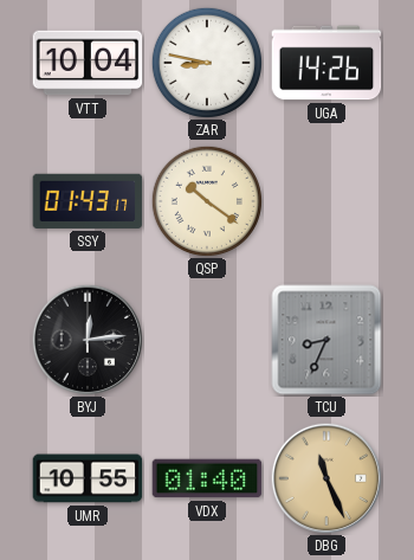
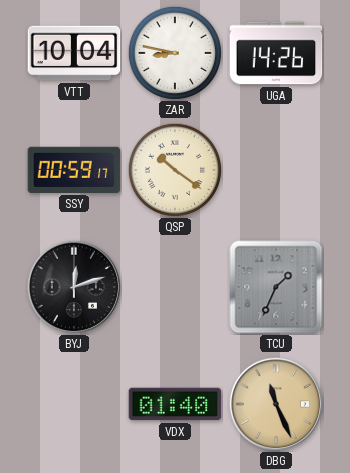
SSY: 01:43 -> 00:59
BYJ: 12:14 -> 12:12
TCU: 8:34 -> 1:34
UMR: 10:55 -> none
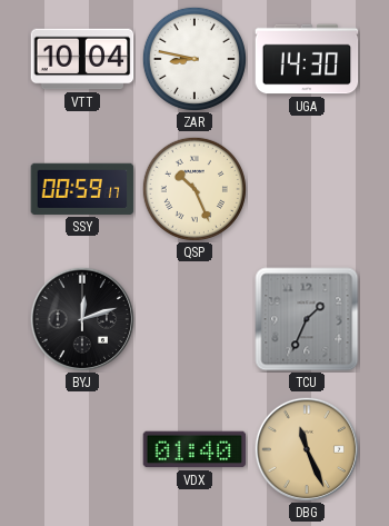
UGA: 14:26 -> 14:30
QSP: 10:21 -> 10:26
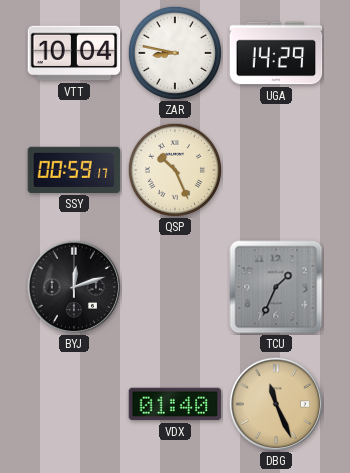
UGA: 14:30 -> 14:29
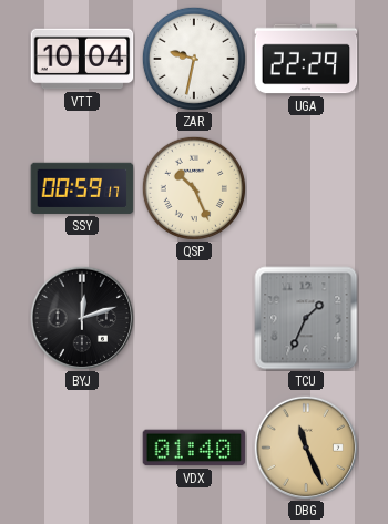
ZAR: 8:47 -> 9:32
UGA: 14:29 -> 22:29
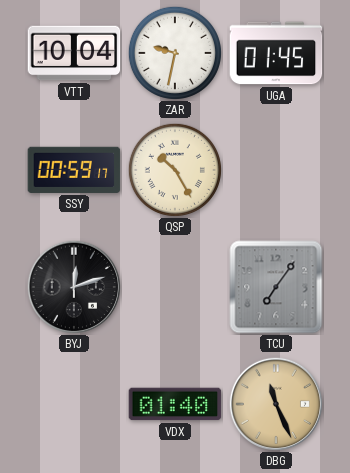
UGA: 22:29 -> 01:45
QSP: 10:26 -> 10:25
TCU: 1:34 -> 7:06
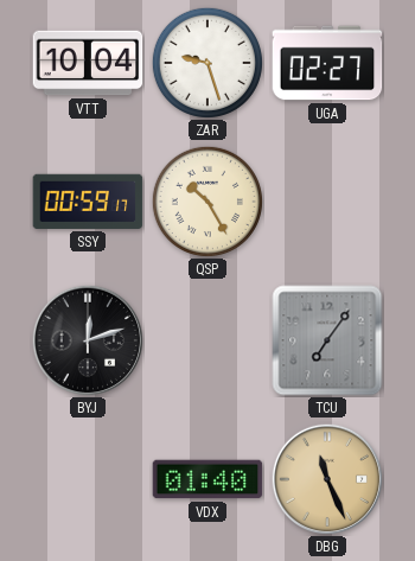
ZAR: 9:32 -> 9:27
UGA: 01:45 -> 02:27
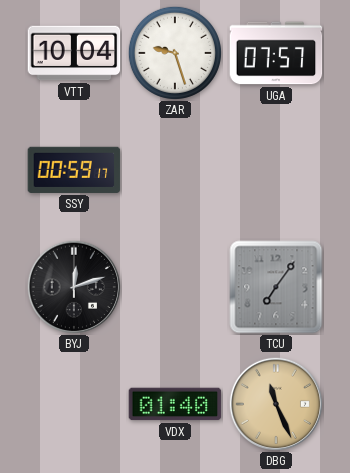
UGA: 02:27 -> 07:57
QSP: 10:25 -> none
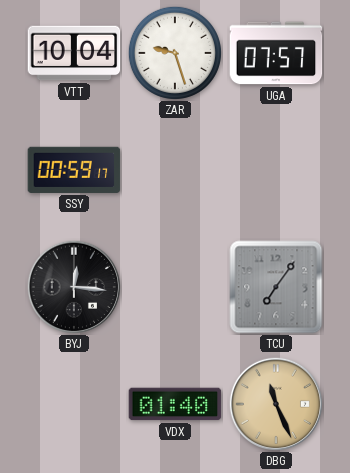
BYJ: 12:12 -> 12:16
